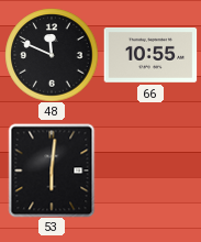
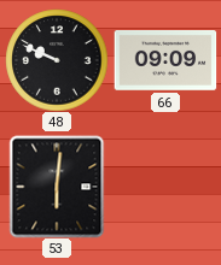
48: 11:49 -> 9:49
66: 10:55 -> 09:09
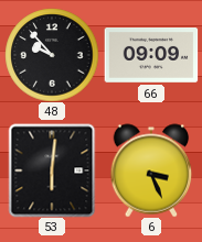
48: 9:49 -> 9:53
6: none -> 3:26
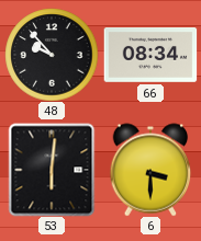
66: 09:09 -> 08:34
6: 3:26 -> 3:30
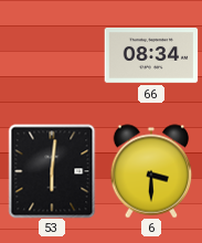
48: 9:53 -> none
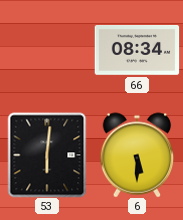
6: 3:30 -> 5:30
